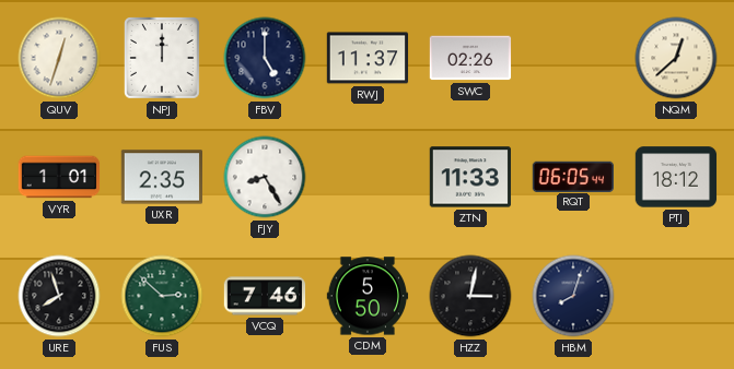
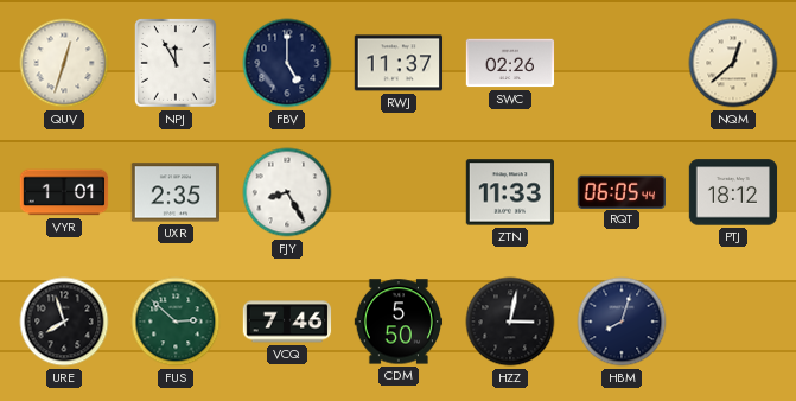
NPJ: 12:00 -> 11:55
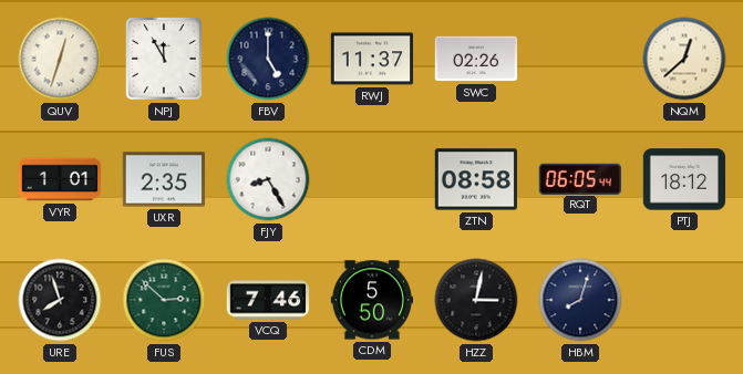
ZTN: 11:33 -> 08:58
